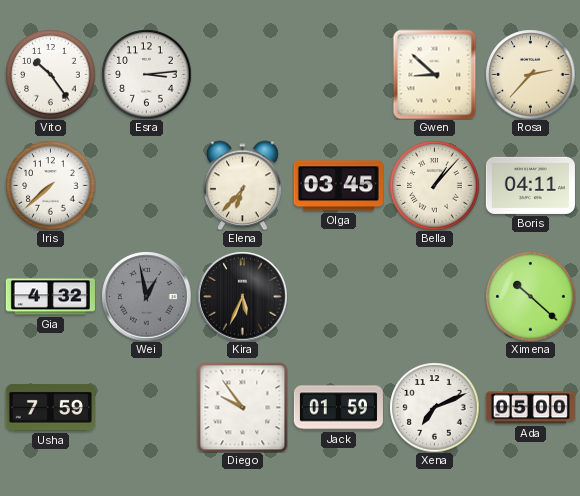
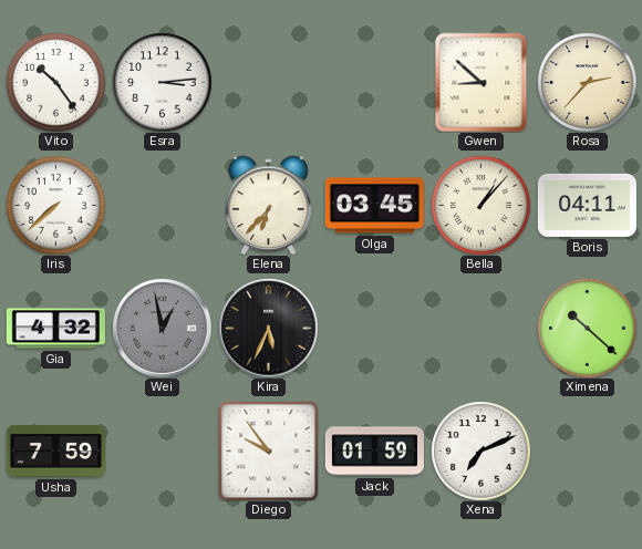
Ada: 05:00 -> none
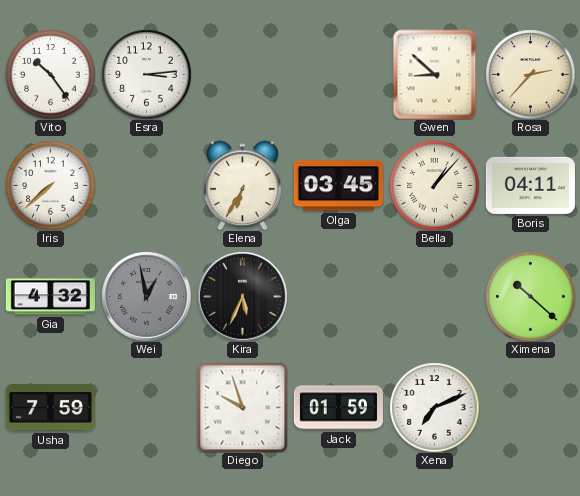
Elena: 6:37 -> 6:35
Diego: 9:54 -> 9:57
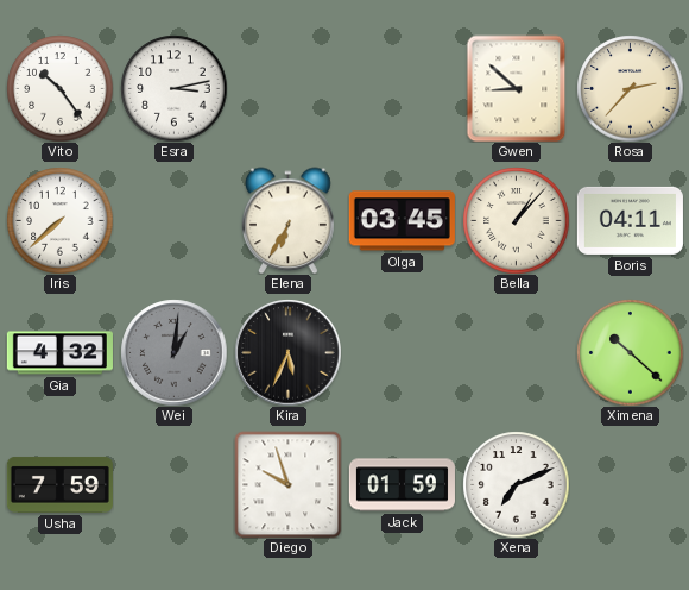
Esra: 3:14 -> 3:13
Wei: 12:58 -> 1:01
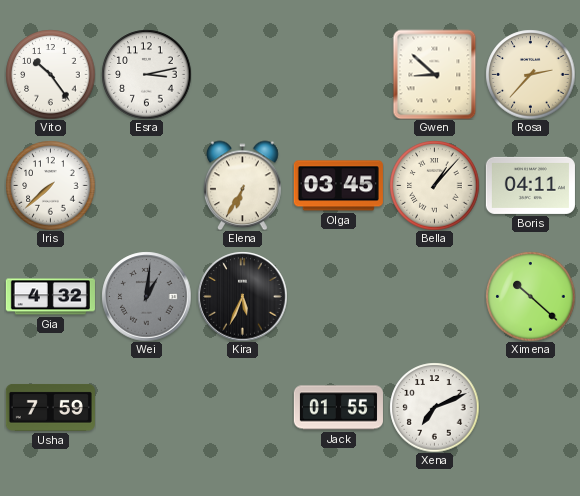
Diego: 9:57 -> none
Jack: 01:59 -> 01:55
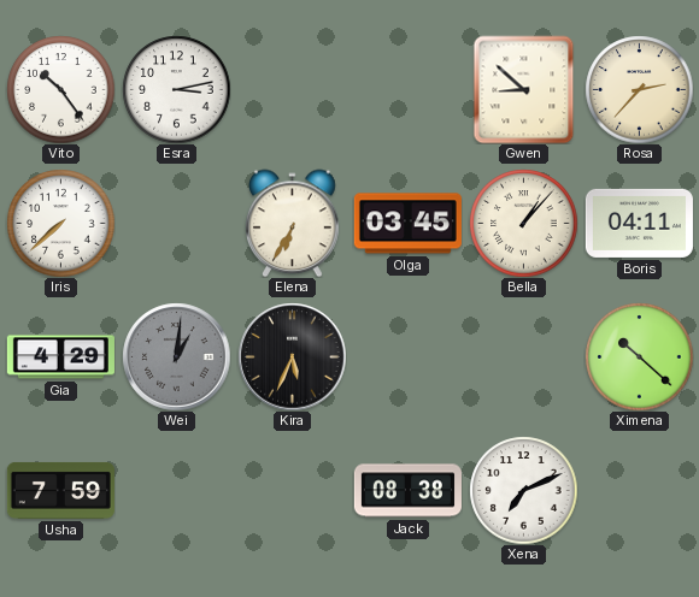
Gia: 4:32 -> 4:29
Jack: 01:55 -> 08:38
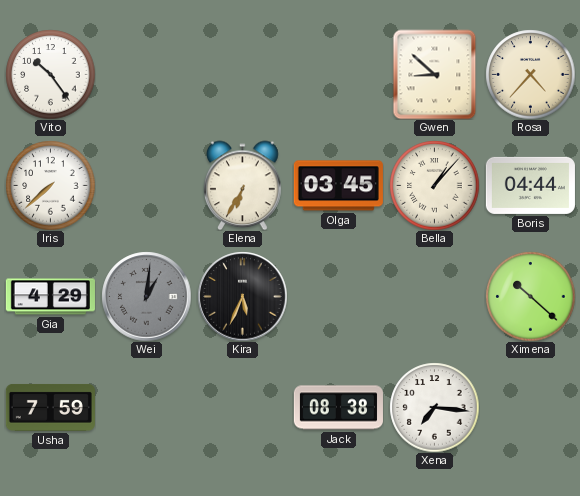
Esra: 3:13 -> none
Rosa: 2:37 -> 4:37
Boris: 04:11 -> 04:44
Xena: 7:11 -> 7:16
